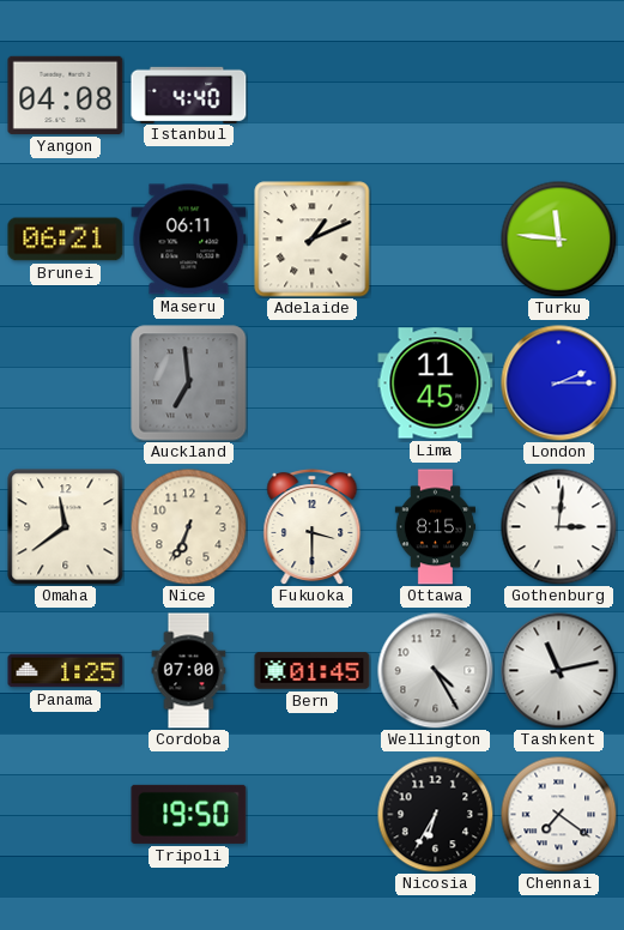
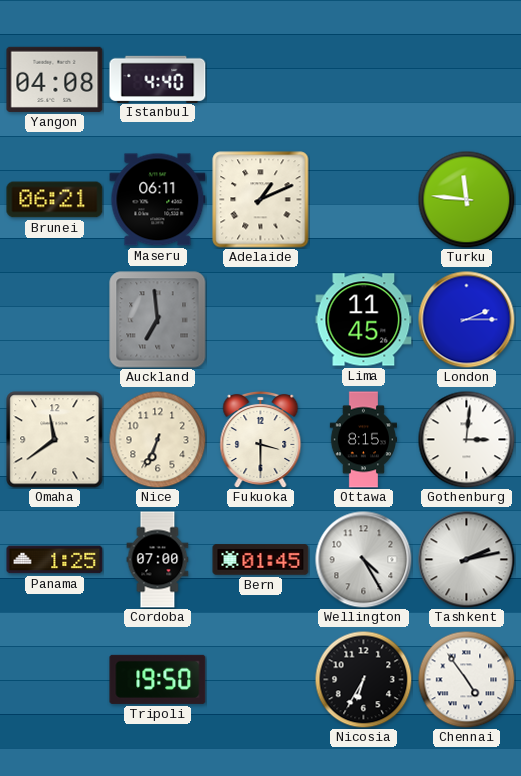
Tashkent: 11:13 -> 2:13
Chennai: 7:21 -> 4:54
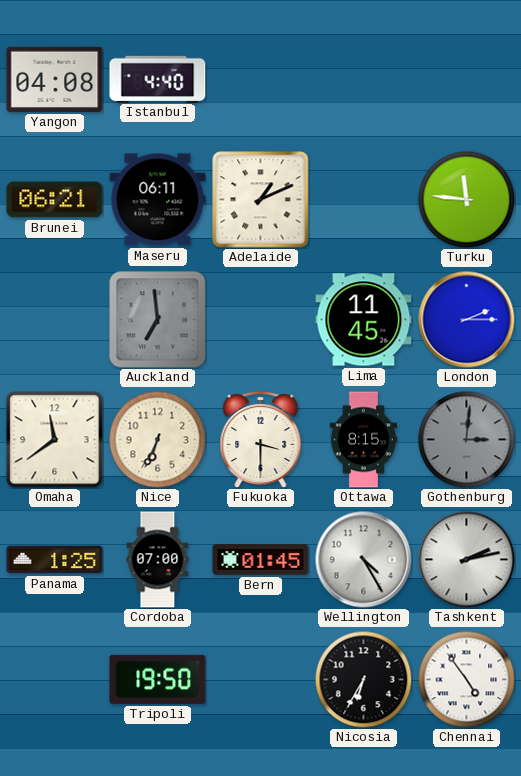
Gothenburg dial: white -> grey
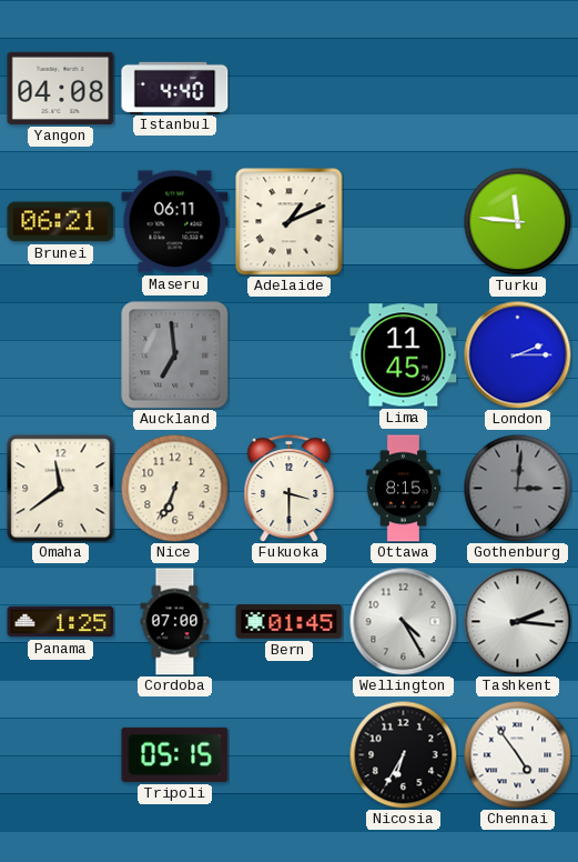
Tashkent: 2:13 -> 2:16
Tripoli: 19:50 -> 05:15
